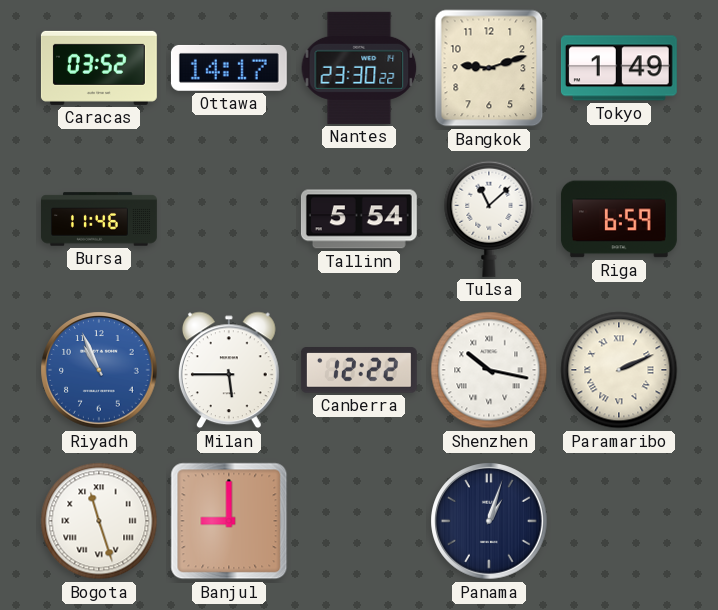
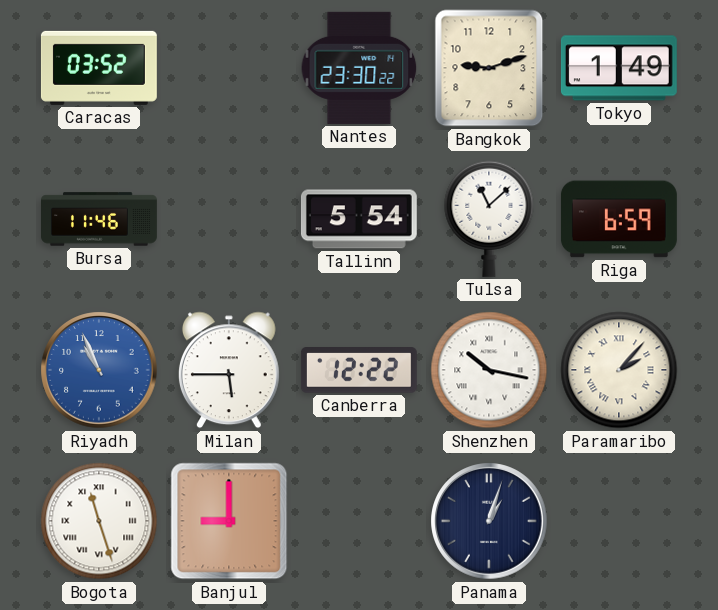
Ottawa: 14:17 -> none
Paramaribo: 2:11 -> 2:07
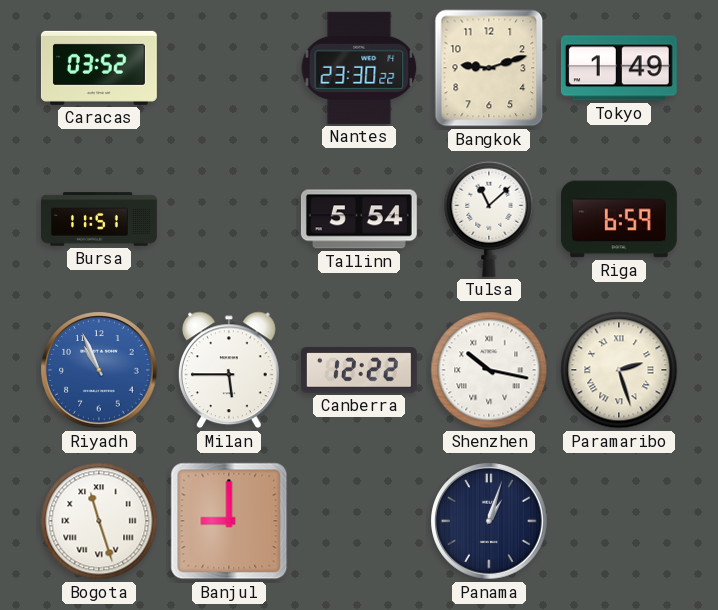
Bursa: 11:46 -> 11:51
Paramaribo: 2:07 -> 2:27
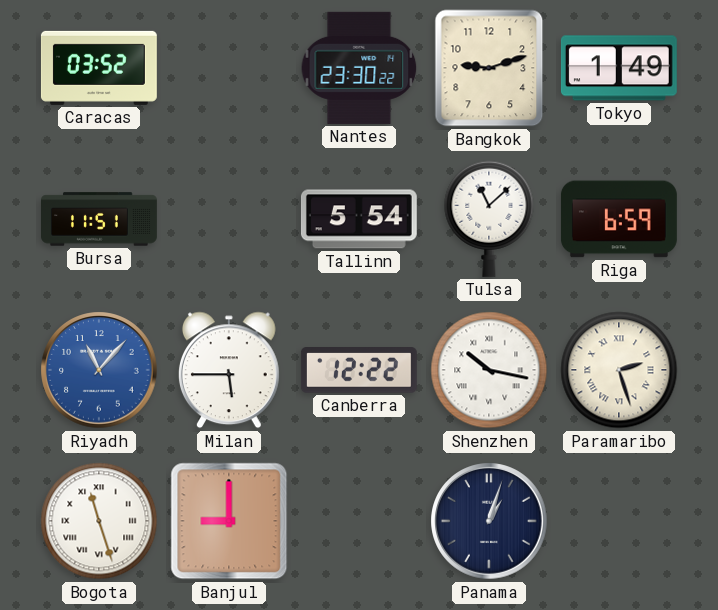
Riyadh: 10:56 -> 11:07
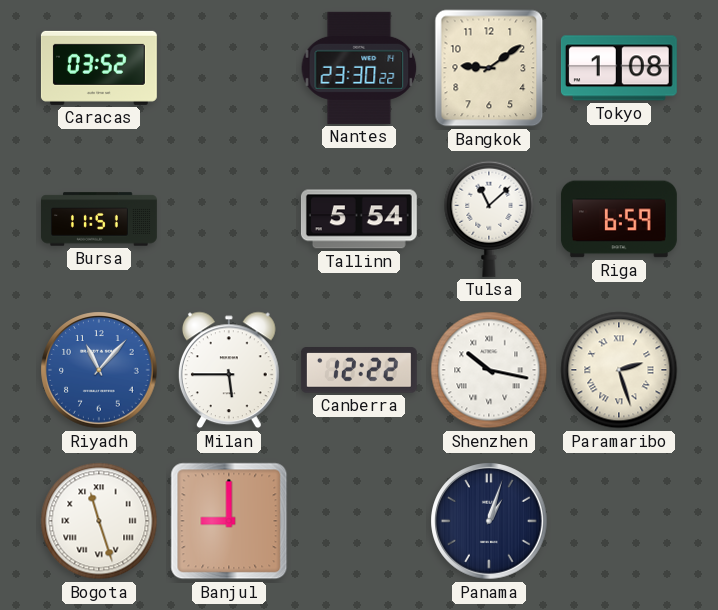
Bangkok: 9:12 -> 9:09
Tokyo: 1:49 -> 1:08
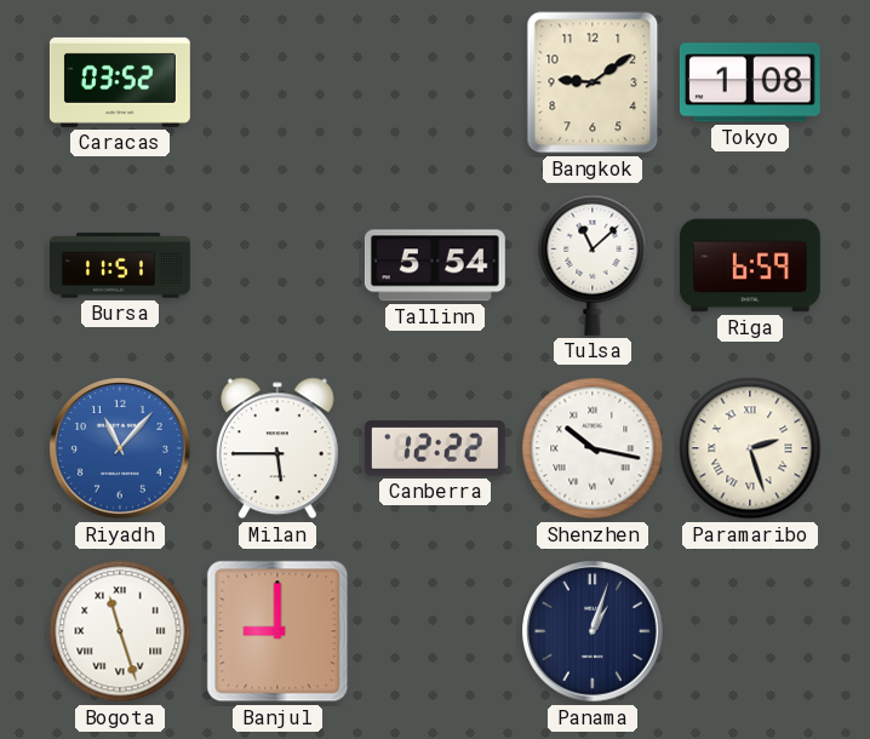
Nantes: 23:30 -> none
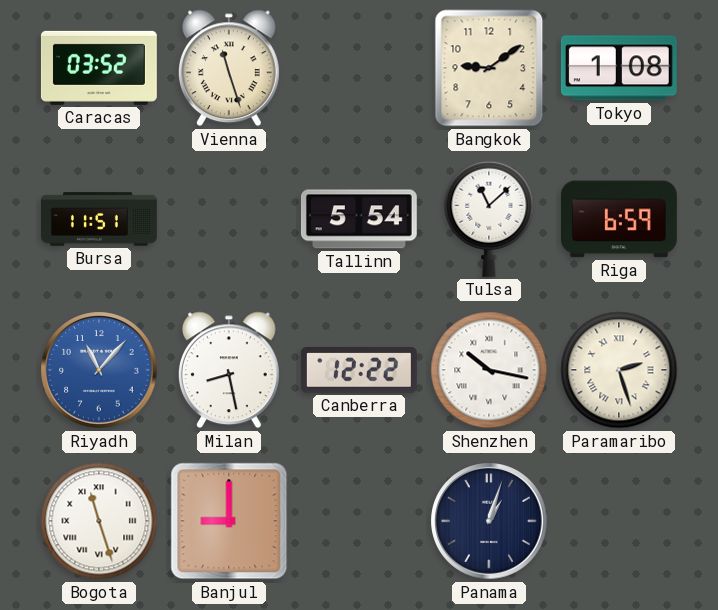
Vienna: none -> 11:27
Milan: 5:45 -> 8:28
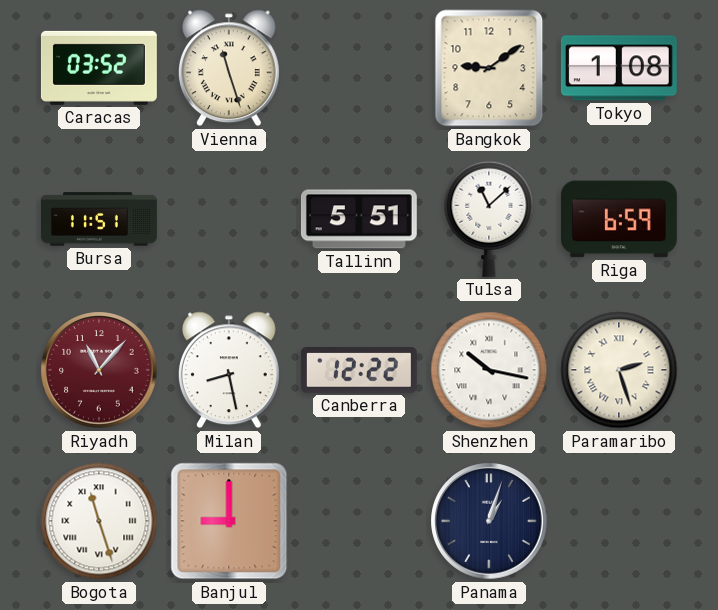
Tallinn: 5:54 -> 5:51
Riyadh dial: blue -> burgundy
